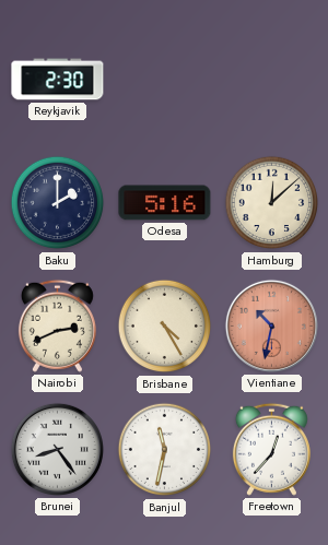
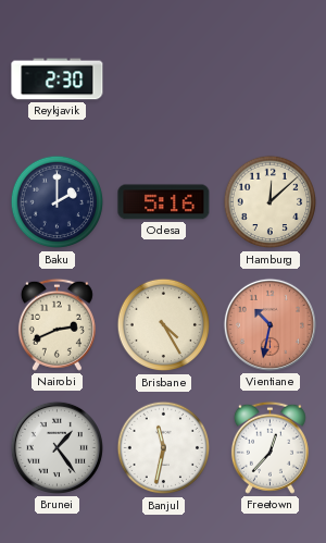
Brunei: 8:24 -> 1:24
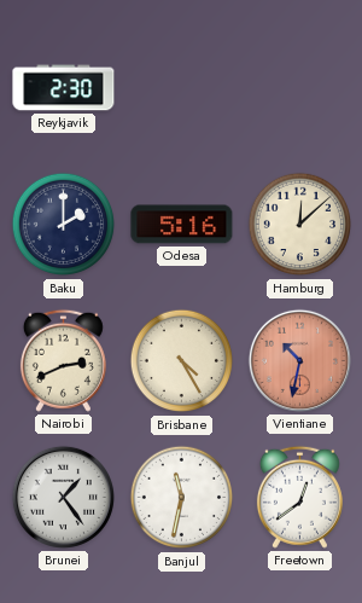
Freetown: 12:37 -> 12:39
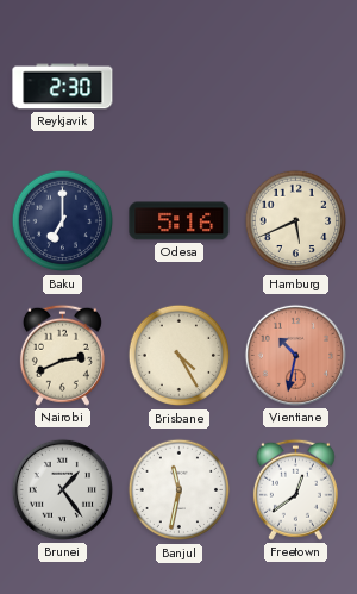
Baku: 2:00 -> 7:00
Hamburg: 12:08 -> 5:41
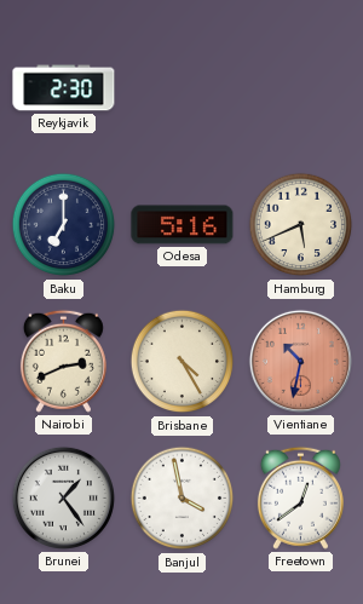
Banjul: 11:32 -> 3:58
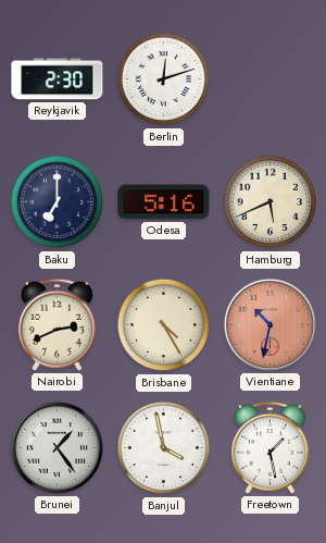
Berlin: none -> 12:12
Freetown: 12:39 -> 1:28
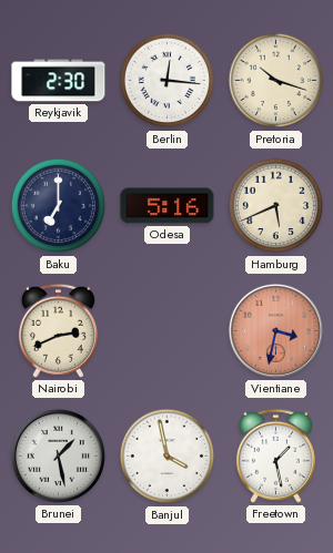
Berlin: 12:12 -> 12:16
Pretoria: none -> 10:18
Brisbane: 4:25 -> none
Vientiane: 10:32 -> 3:32
Brunei: 1:24 -> 1:28
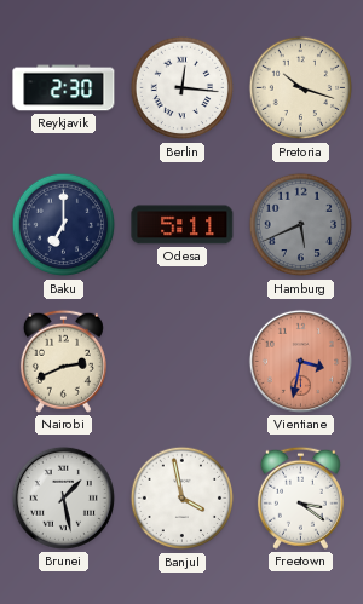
Odesa: 5:16 -> 5:11
Hamburg dial: cream -> grey
Freetown: 1:28 -> 3:21
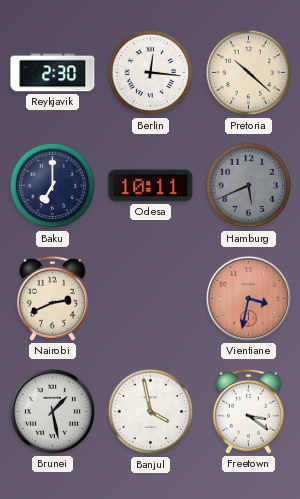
Pretoria: 10:18 -> 10:22
Odesa: 5:11 -> 10:11
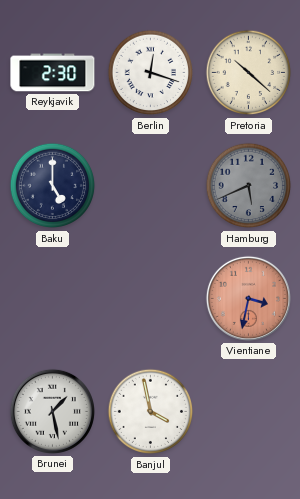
Berlin: 12:16 -> 12:18
Baku: 7:00 -> 5:00
Odesa: 10:11 -> none
Nairobi: 2:41 -> none
Freetown: 3:21 -> none
